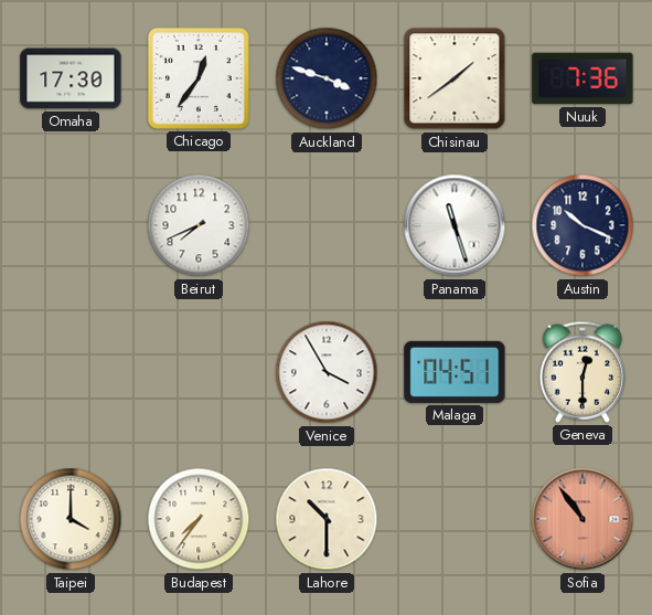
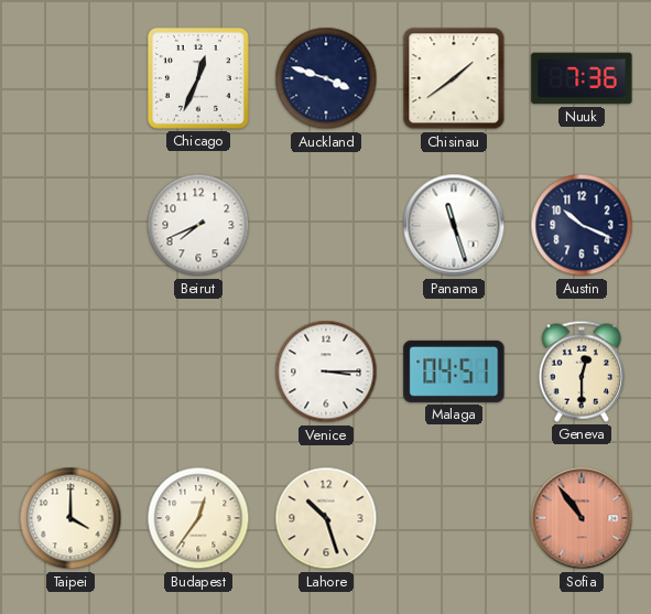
Omaha: 17:30 -> none
Chicago: 12:36 -> 12:34
Venice: 3:55 -> 3:15
Budapest: 7:36 -> 12:36
Lahore: 10:30 -> 10:27
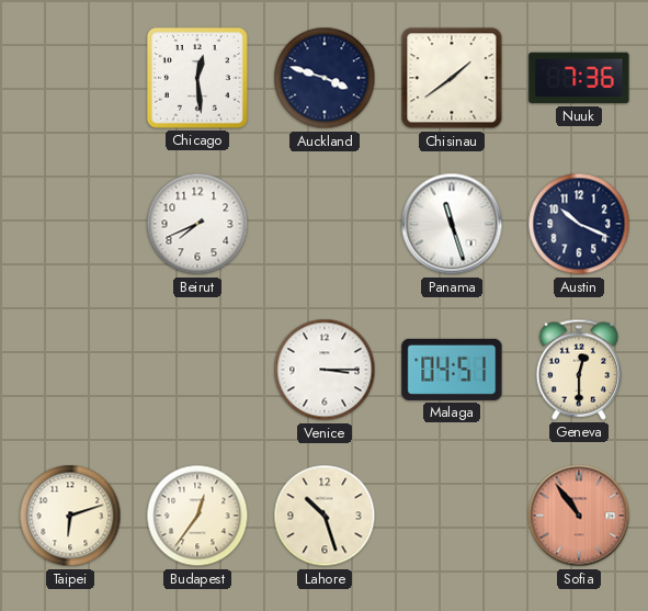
Chicago: 12:34 -> 12:29
Taipei: 4:00 -> 6:12
